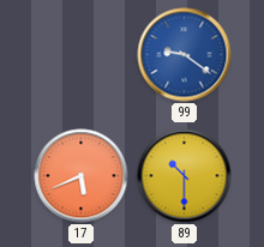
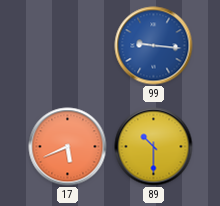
99: 9:21 -> 9:16
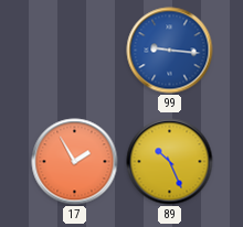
17: 5:41 -> 1:55
89: 10:30 -> 10:26
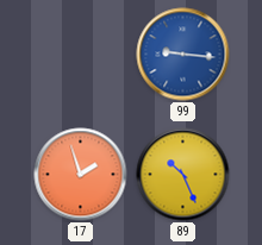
17: 1:55 -> 1:57
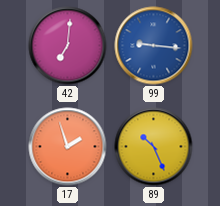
42: none -> 7:01
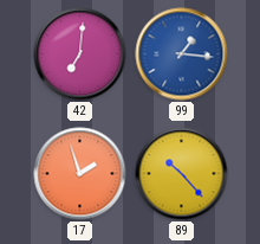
99: 9:16 -> 1:16
89: 10:26 -> 10:23
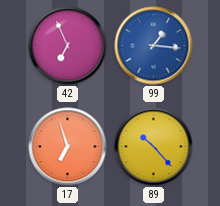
42: 7:01 -> 6:56
17: 1:57 -> 6:57
